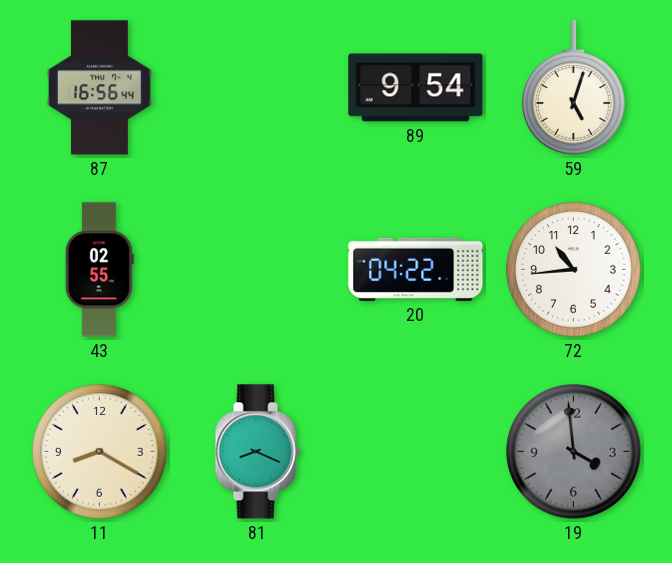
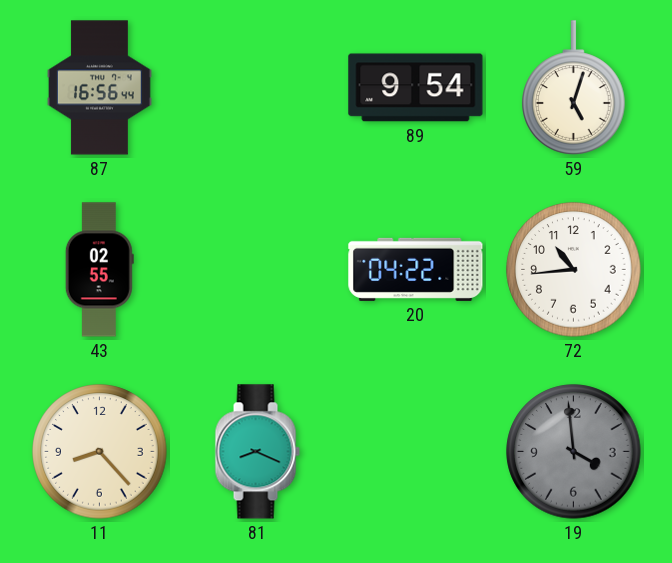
11: 8:20 -> 8:23
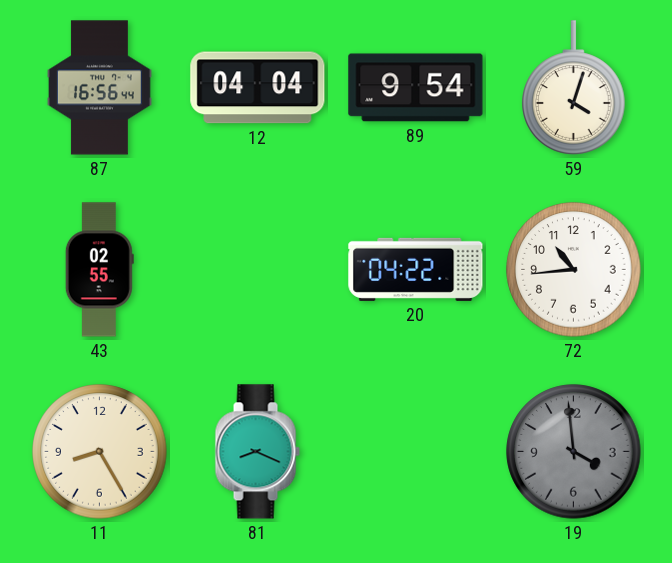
12: none -> 04:04
59: 5:03 -> 4:03
11: 8:23 -> 8:25
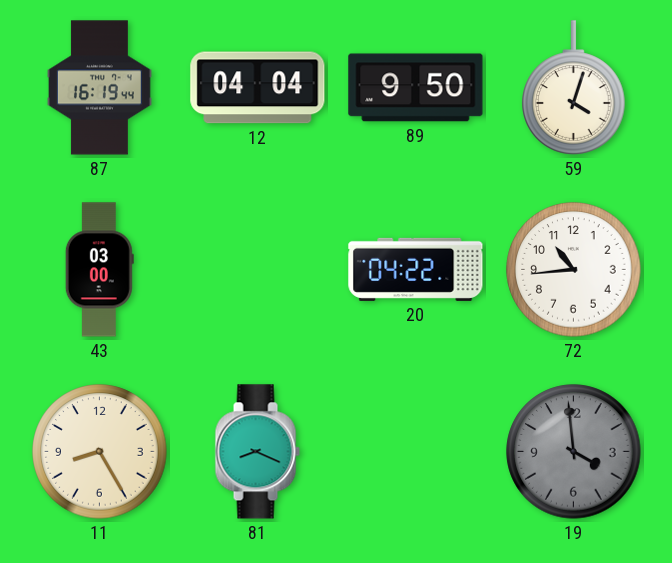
87: 16:56 -> 16:19
89: 9:54 -> 9:50
43: 02:55 -> 03:00
